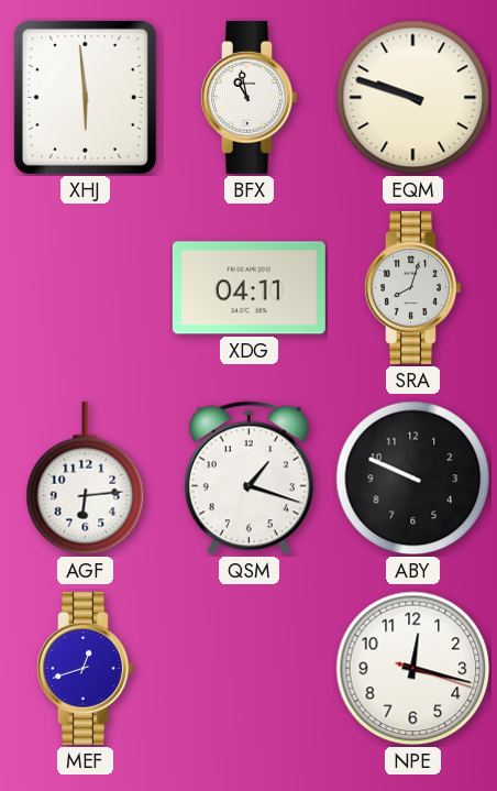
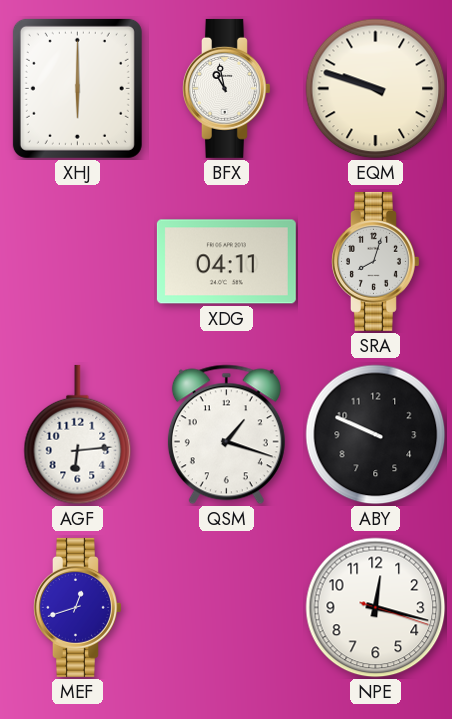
XHJ: 5:59 -> 6:00
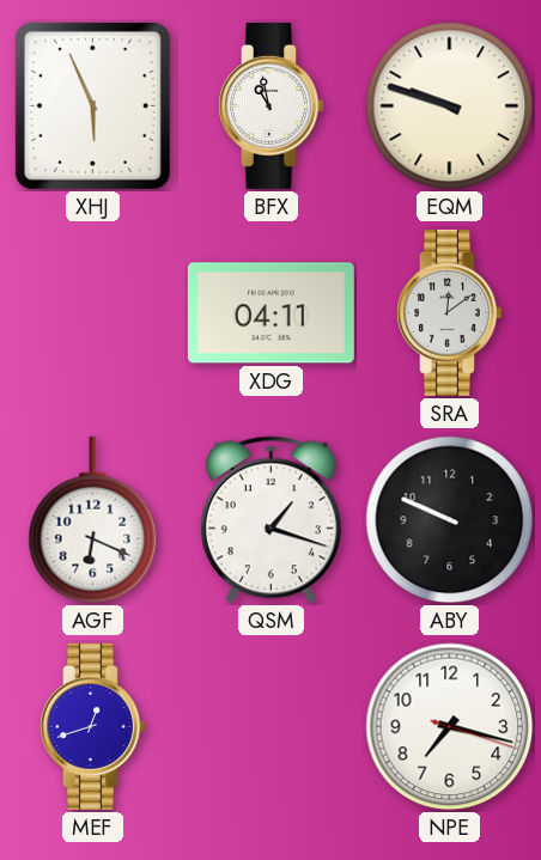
XHJ: 6:00 -> 5:56
SRA: 8:03 -> 12:09
AGF: 6:14 -> 6:19
NPE: 12:17 -> 7:17
